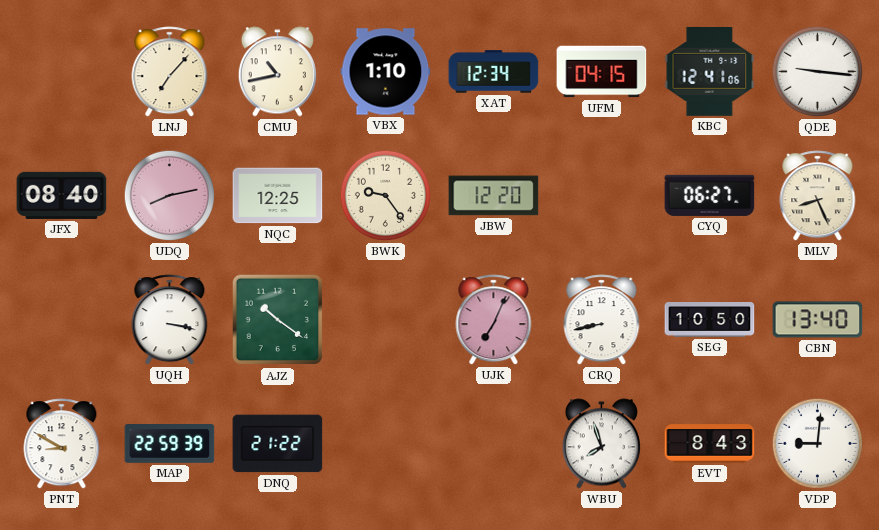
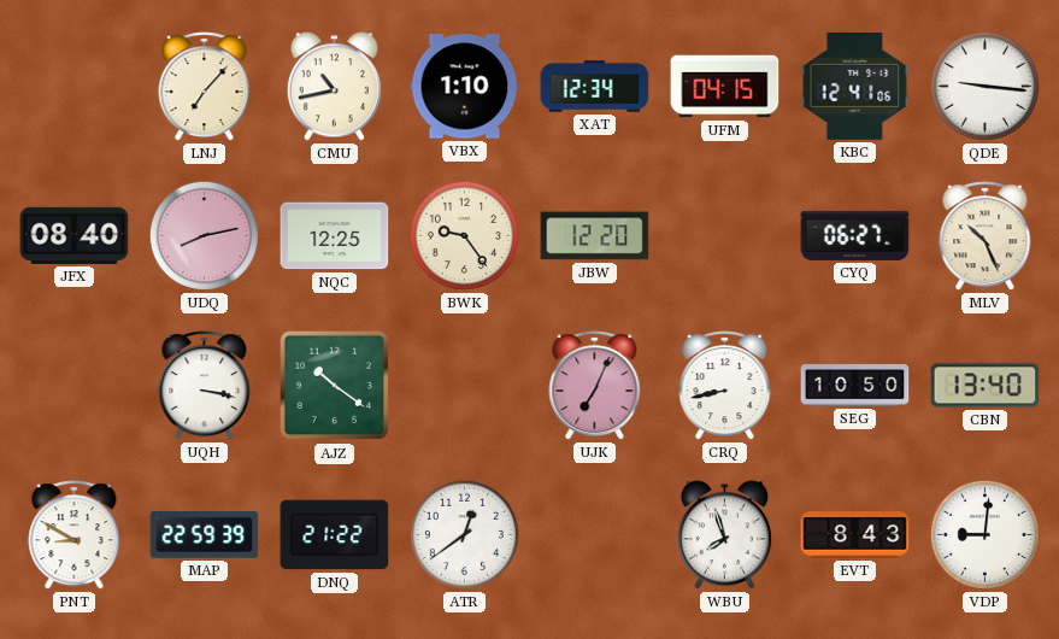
MLV: 8:26 -> 10:26
ATR: none -> 12:39
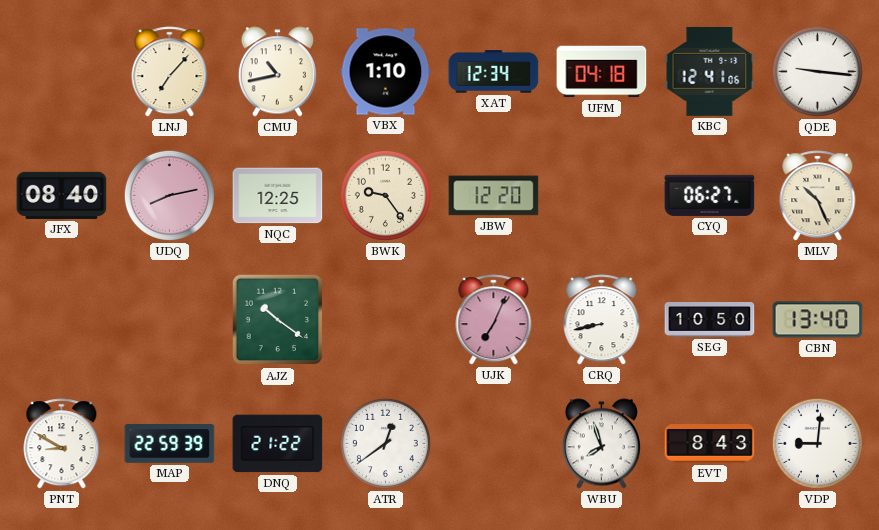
UFM: 04:15 -> 04:18
UQH: 3:17 -> none
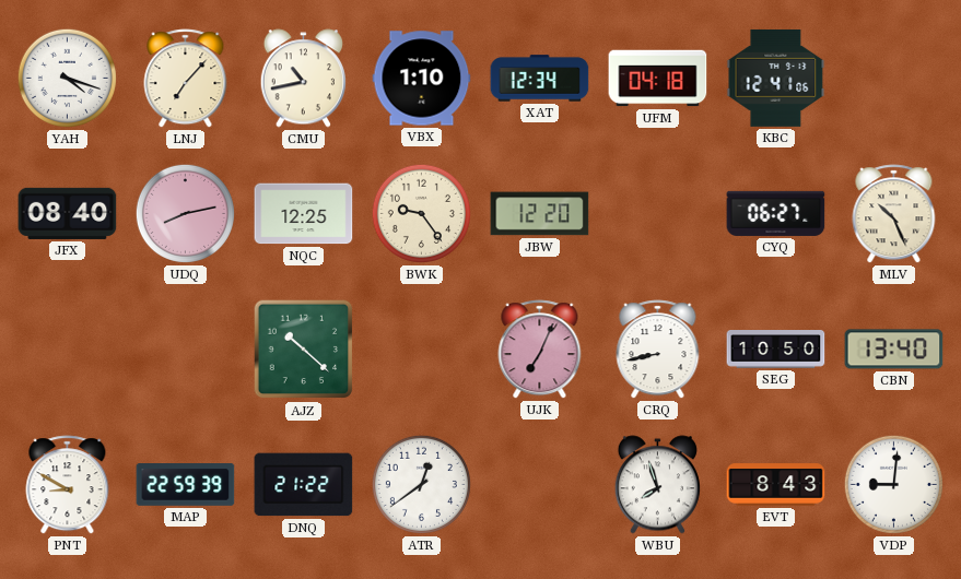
YAH: none -> 4:18
QDE: 9:16 -> none
AJZ: 10:21 -> 10:22
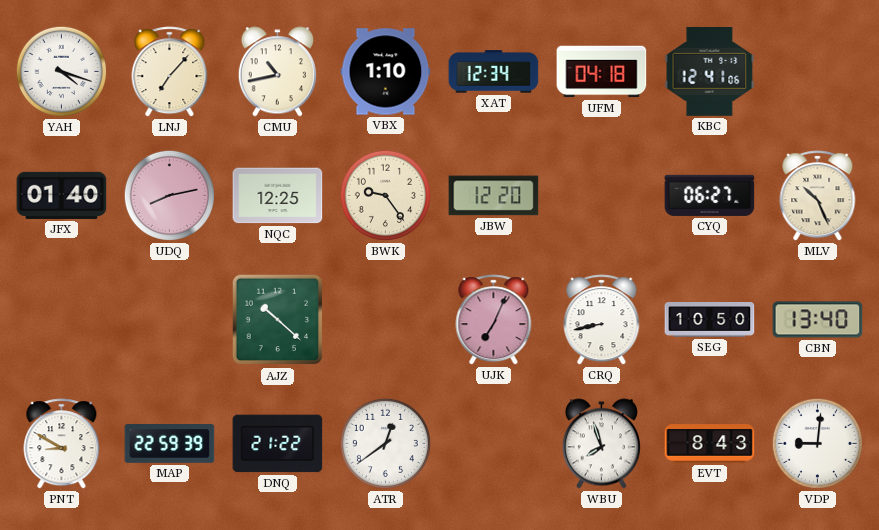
JFX: 08:40 -> 01:40
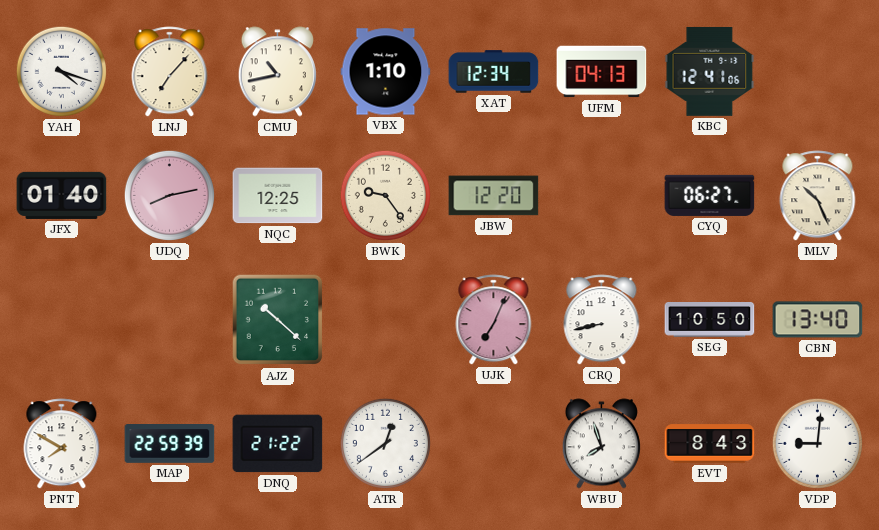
UFM: 04:18 -> 04:13
PNT: 8:50 -> 7:50
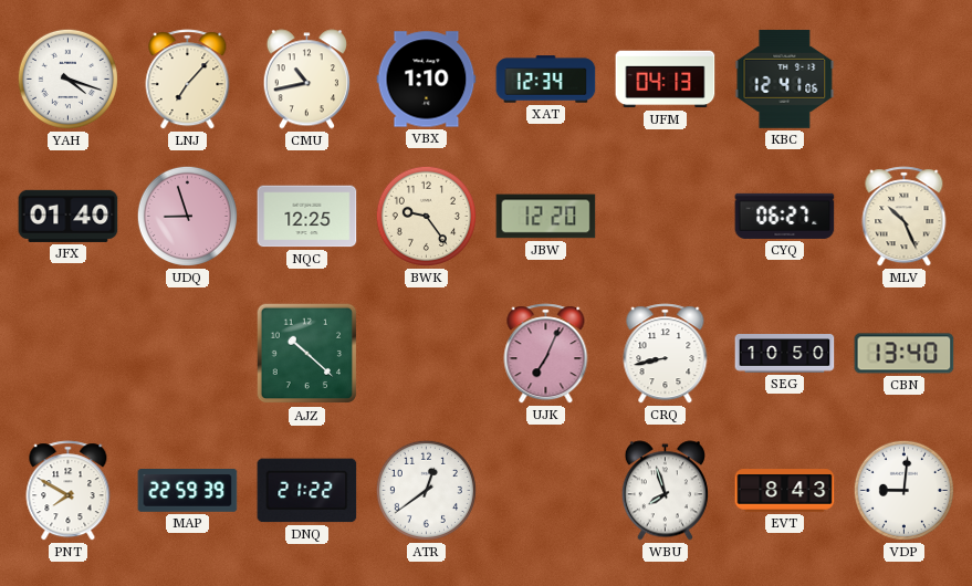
UDQ: 8:13 -> 8:57
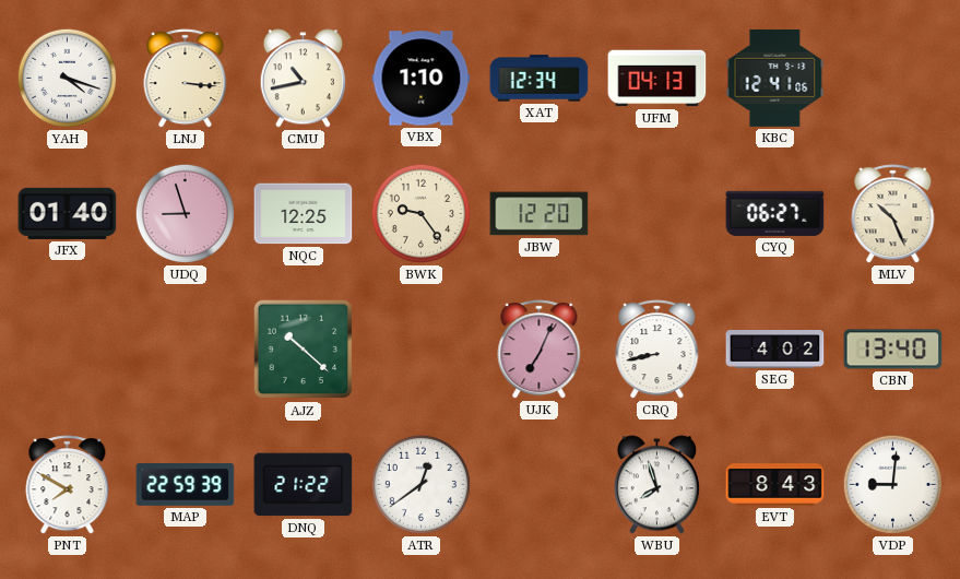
LNJ: 7:07 -> 3:16
SEG: 10:50 -> 4:02
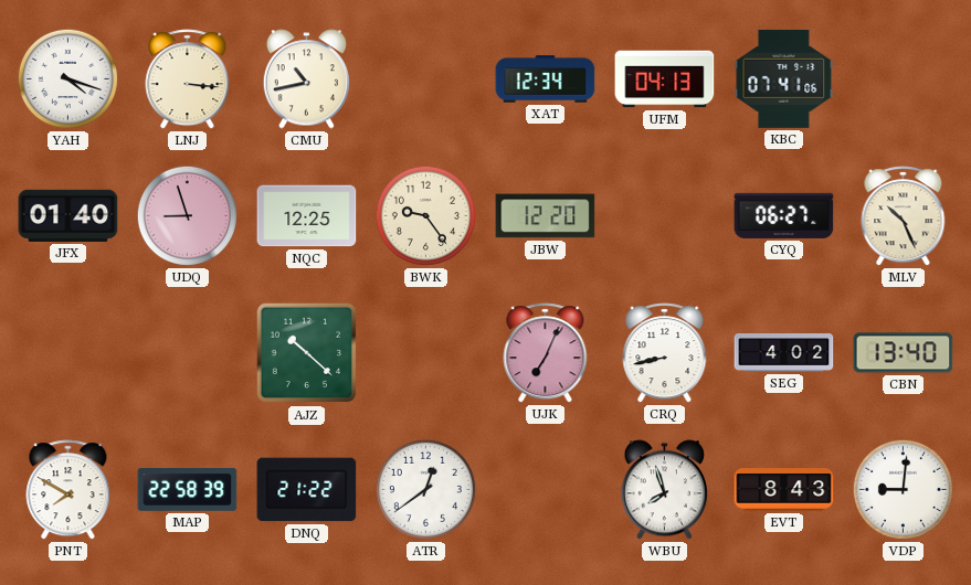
VBX: 1:10 -> none
KBC: 12:41 -> 07:41
MAP: 22:59 -> 22:58
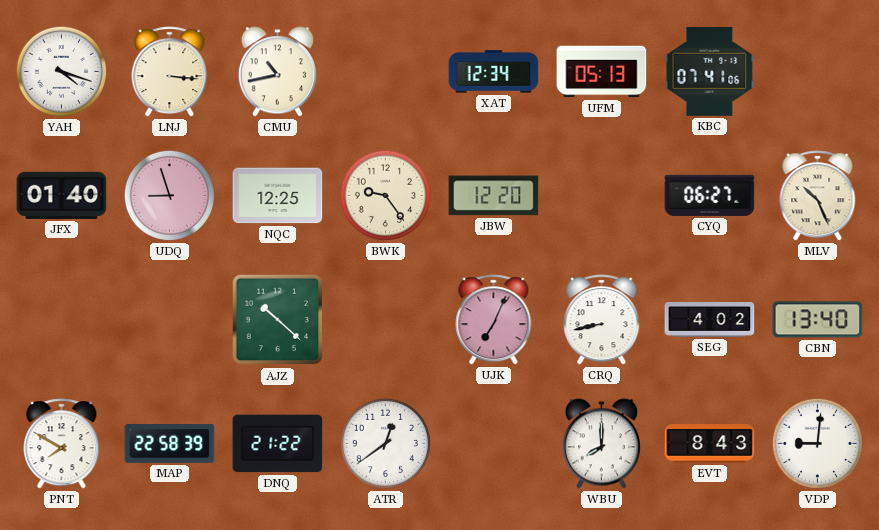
UFM: 04:13 -> 05:13
WBU: 7:57 -> 8:00
